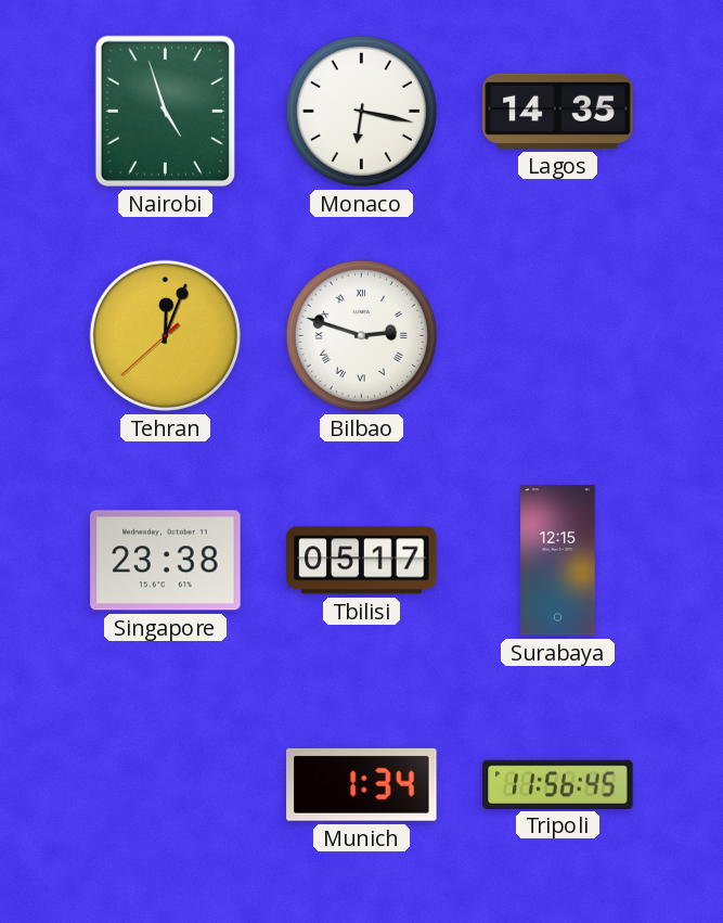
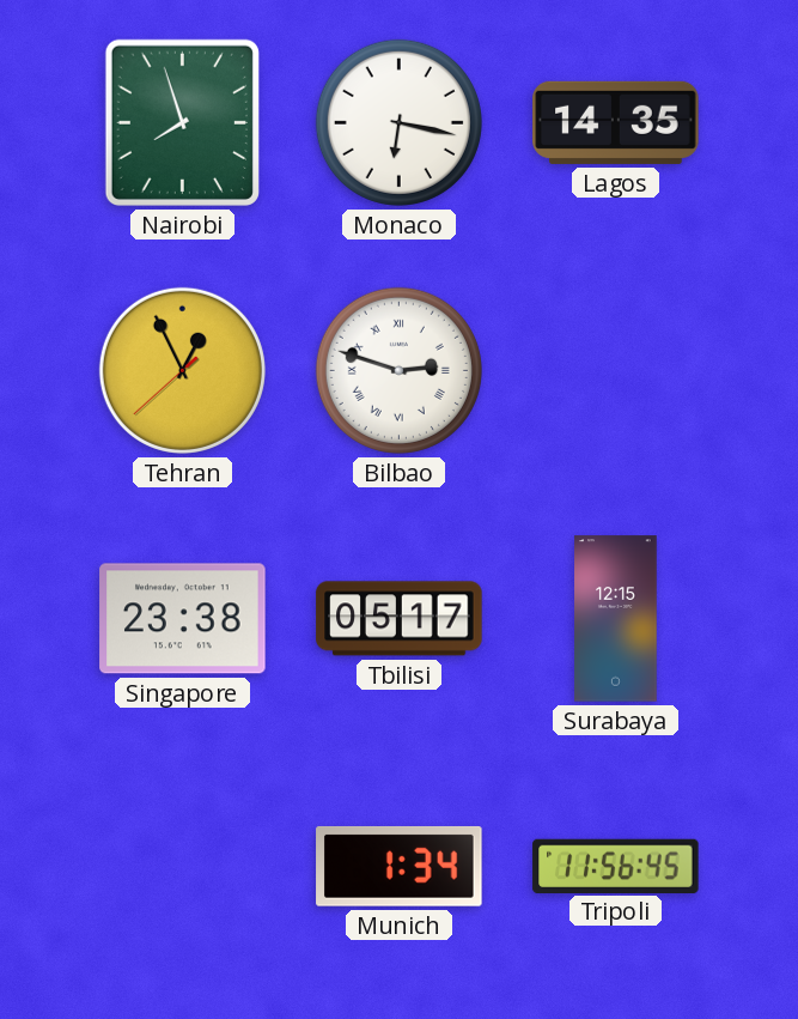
Nairobi: 4:57 -> 7:57
Tehran: 12:03 -> 12:55
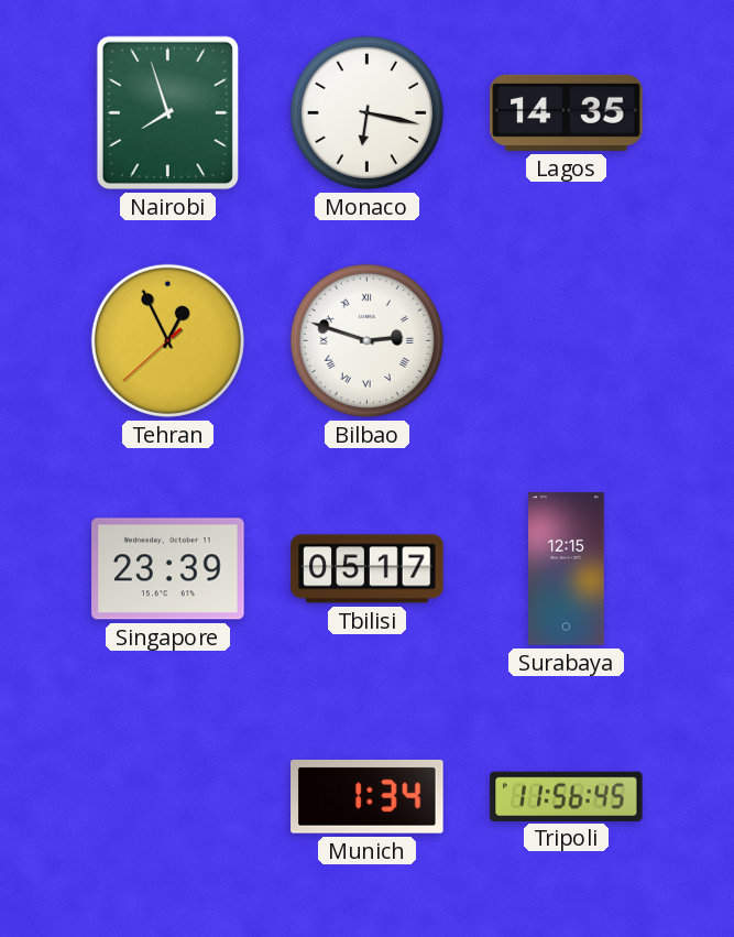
Singapore: 23:38 -> 23:39
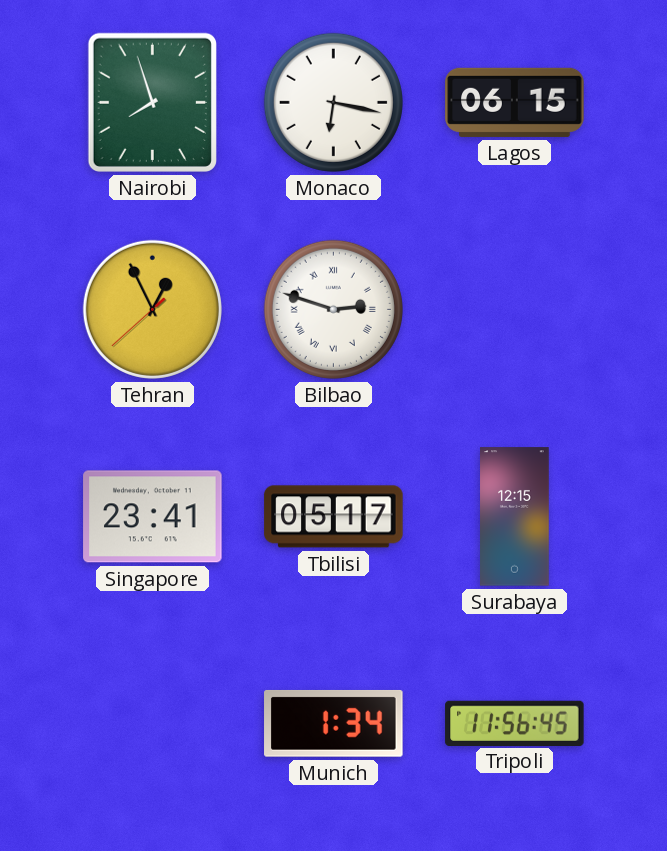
Lagos: 14:35 -> 06:15
Singapore: 23:39 -> 23:41
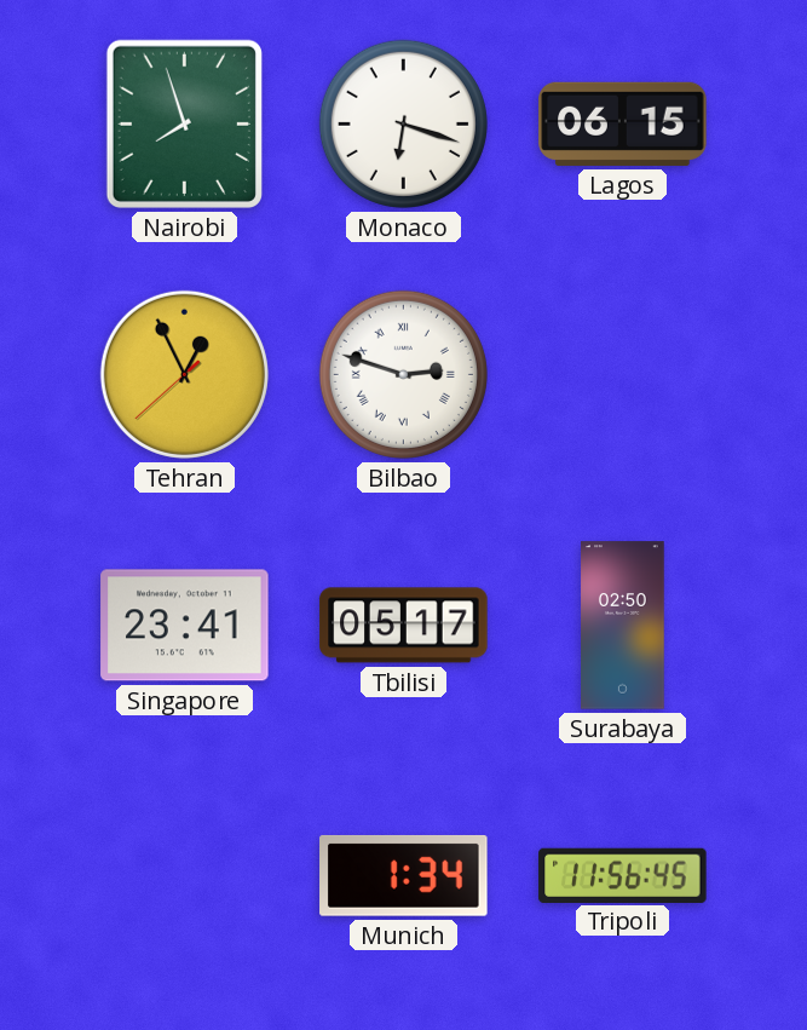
Monaco: 6:17 -> 6:18
Surabaya: 12:15 -> 02:50
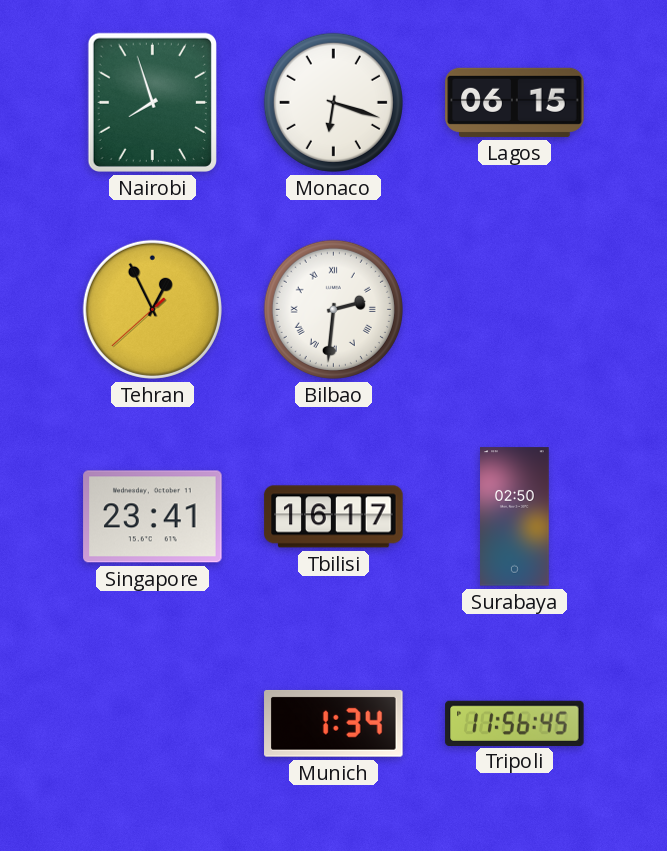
Bilbao: 2:48 -> 2:31
Tbilisi: 05:17 -> 16:17
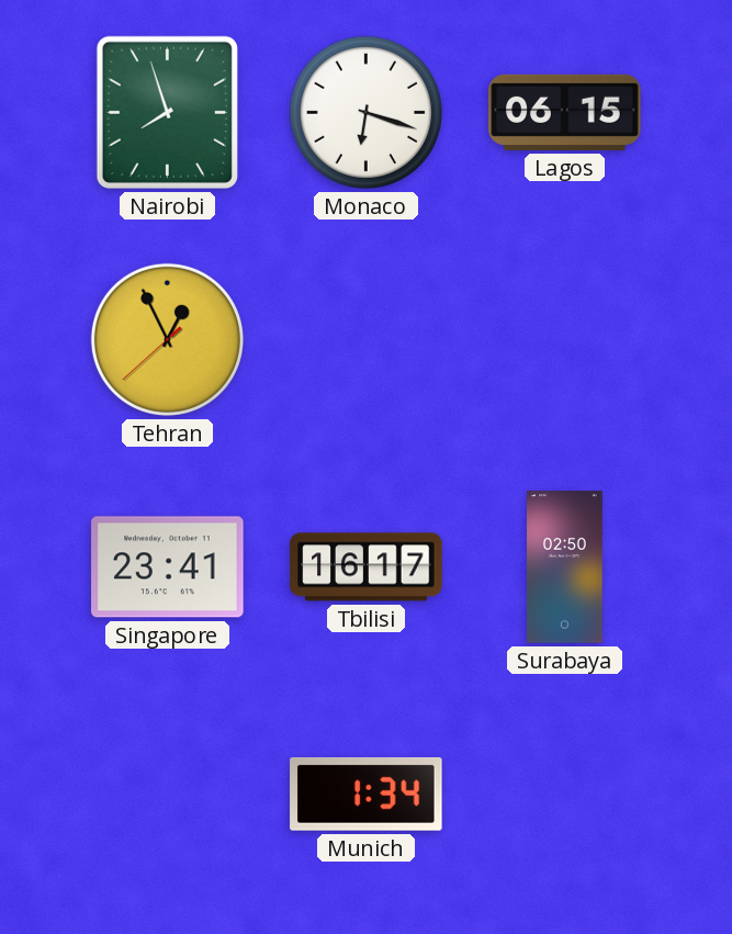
Bilbao: 2:31 -> none
Tripoli: 11:56 -> none
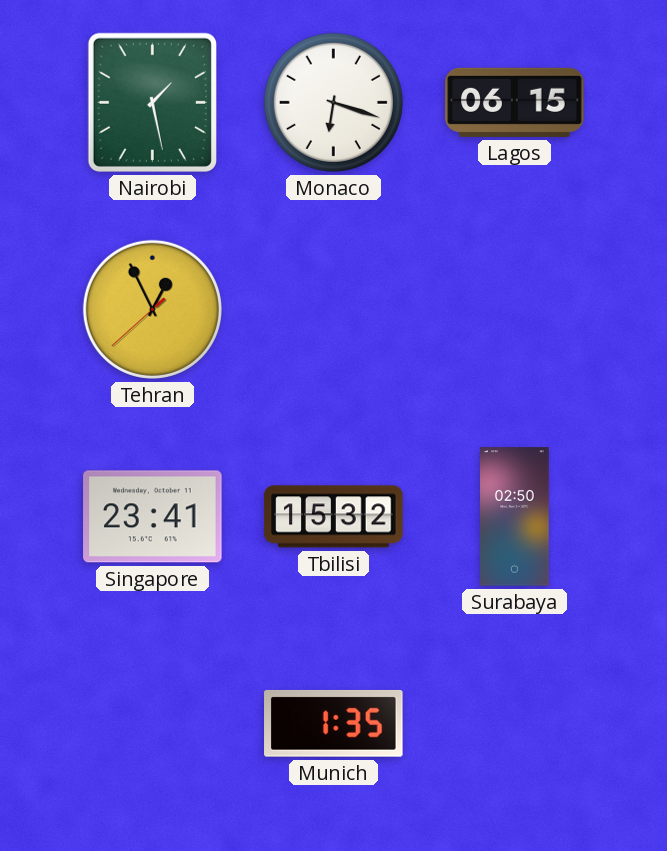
Nairobi: 7:57 -> 1:28
Tbilisi: 16:17 -> 15:32
Munich: 1:34 -> 1:35
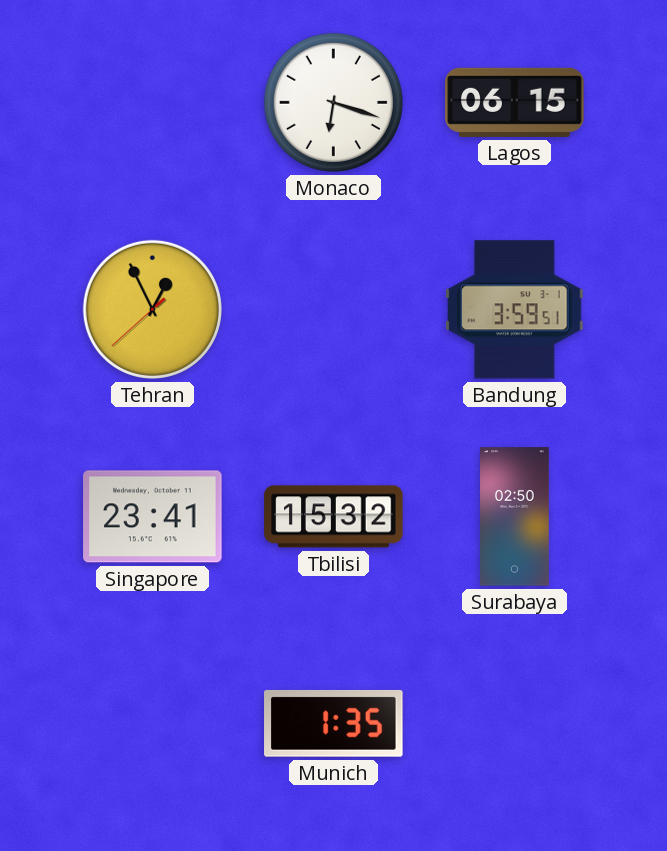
Nairobi: 1:28 -> none
Bandung: none -> 3:59
